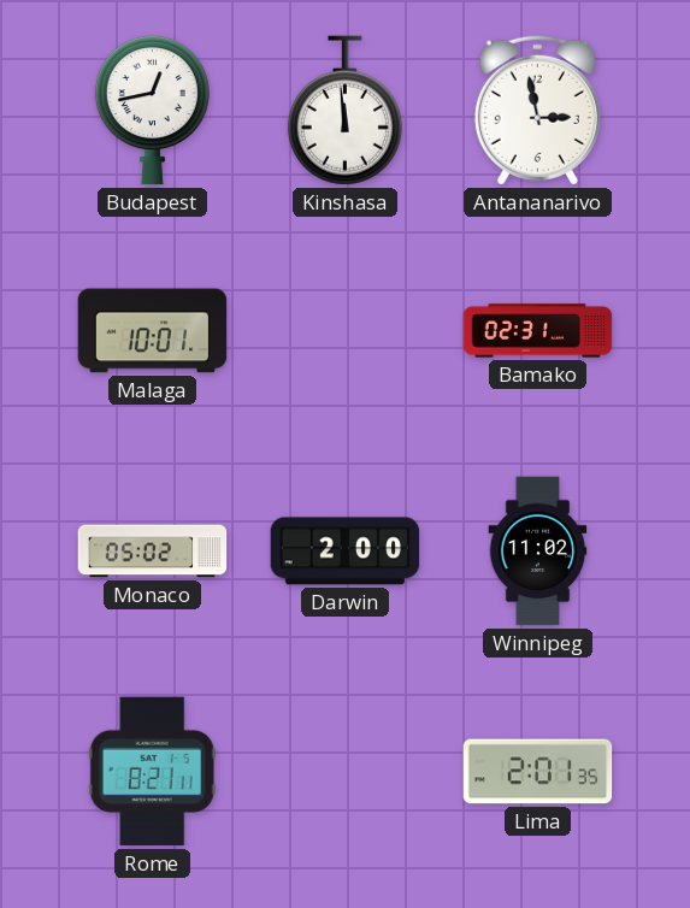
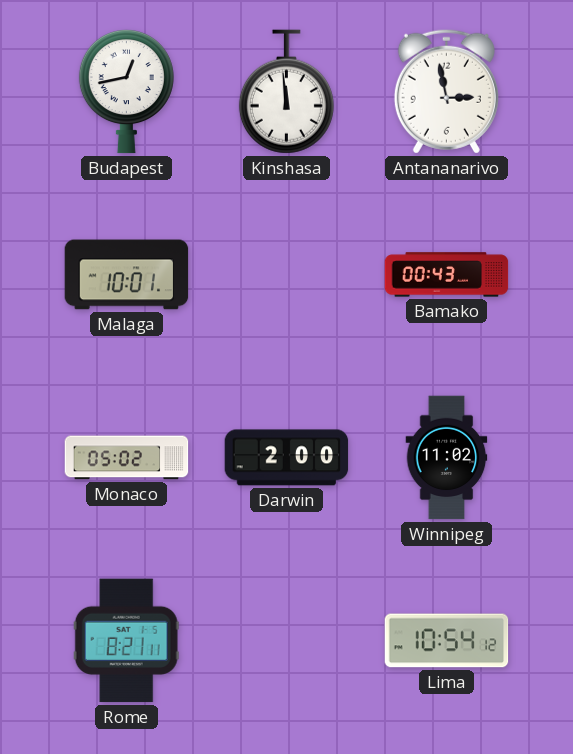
Bamako: 02:31 -> 00:43
Lima: 2:01 -> 10:54
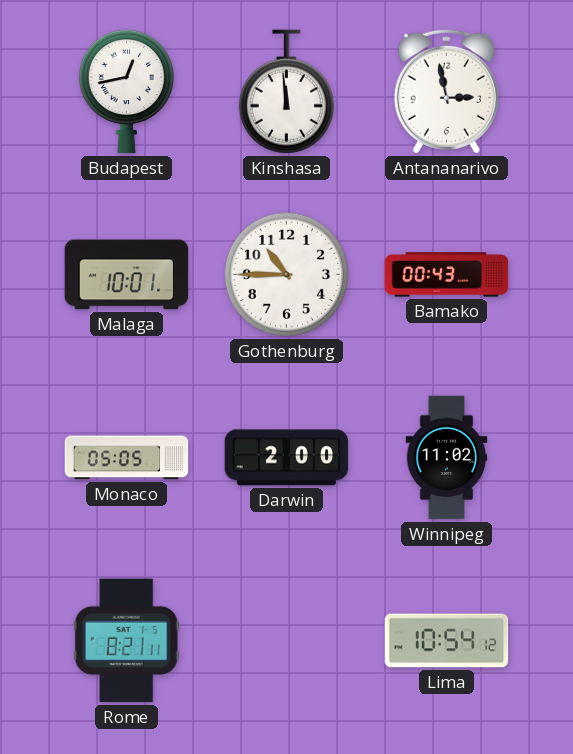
Gothenburg: none -> 10:45
Monaco: 05:02 -> 05:05
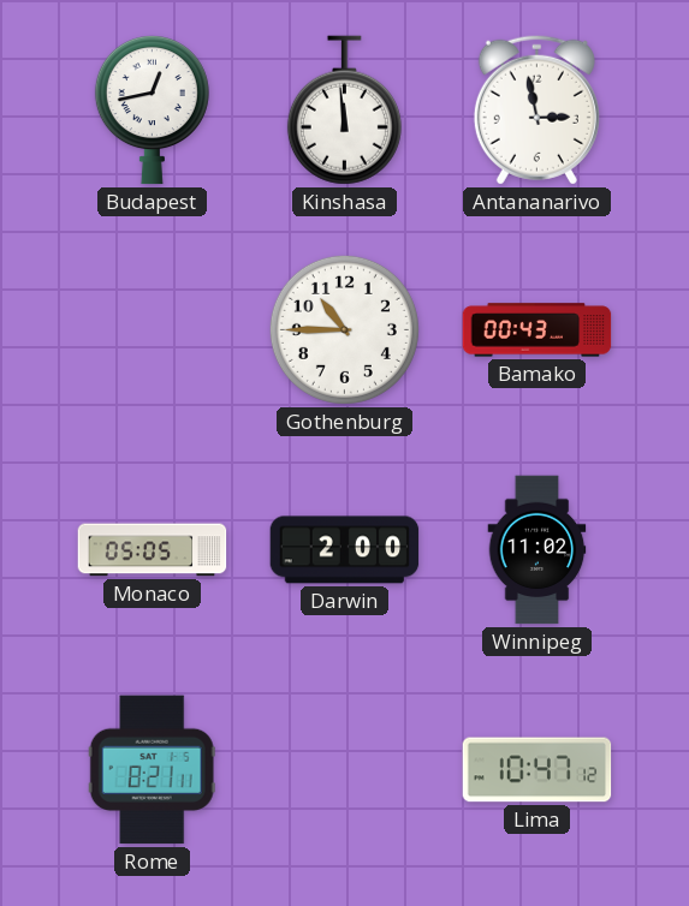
Malaga: 10:01 -> none
Lima: 10:54 -> 10:47
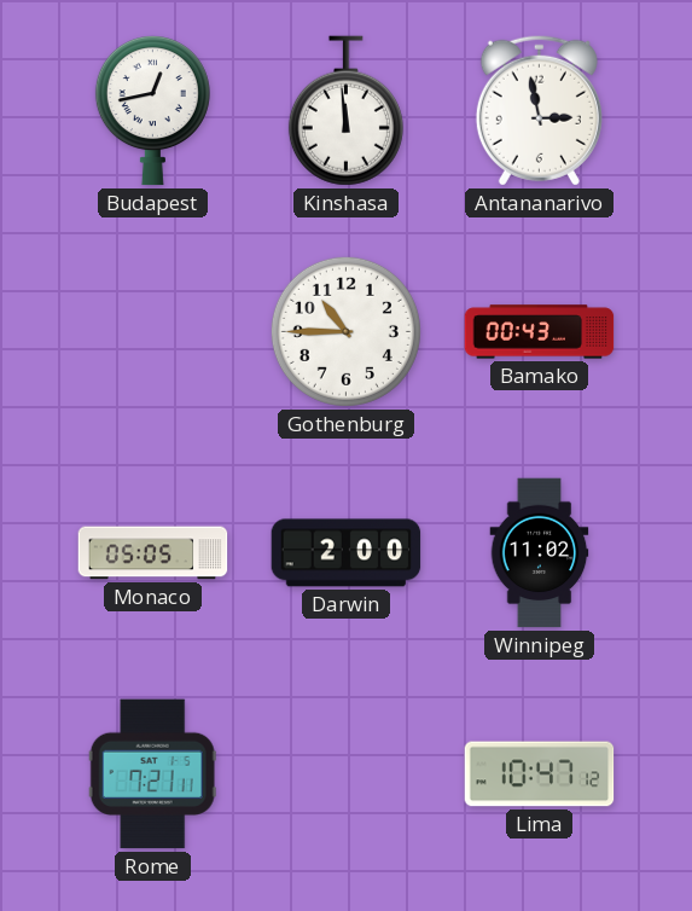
Rome: 8:21 -> 7:21
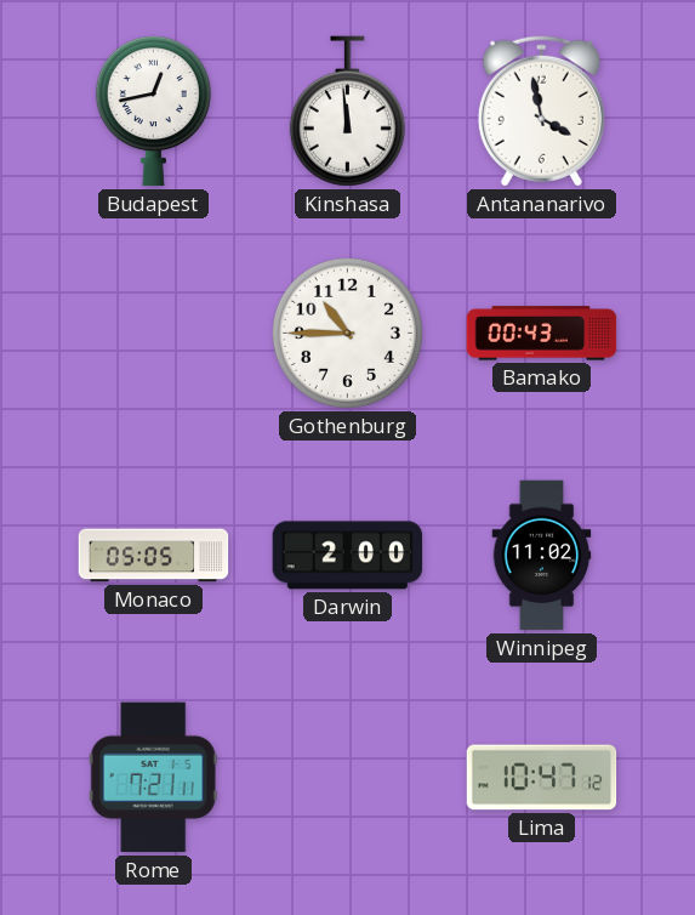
Antananarivo: 2:58 -> 3:58
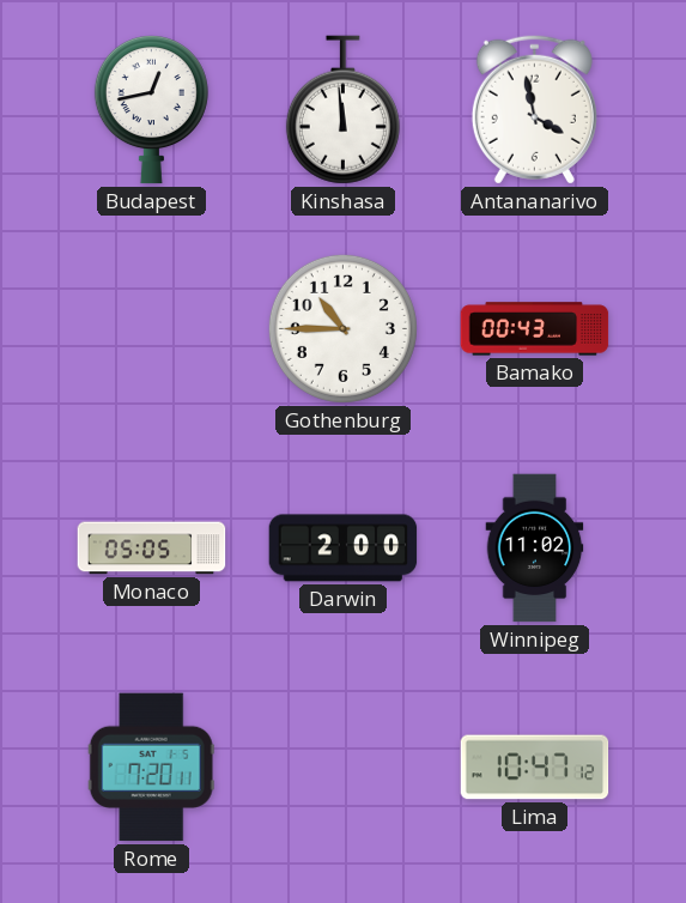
Rome: 7:21 -> 7:20
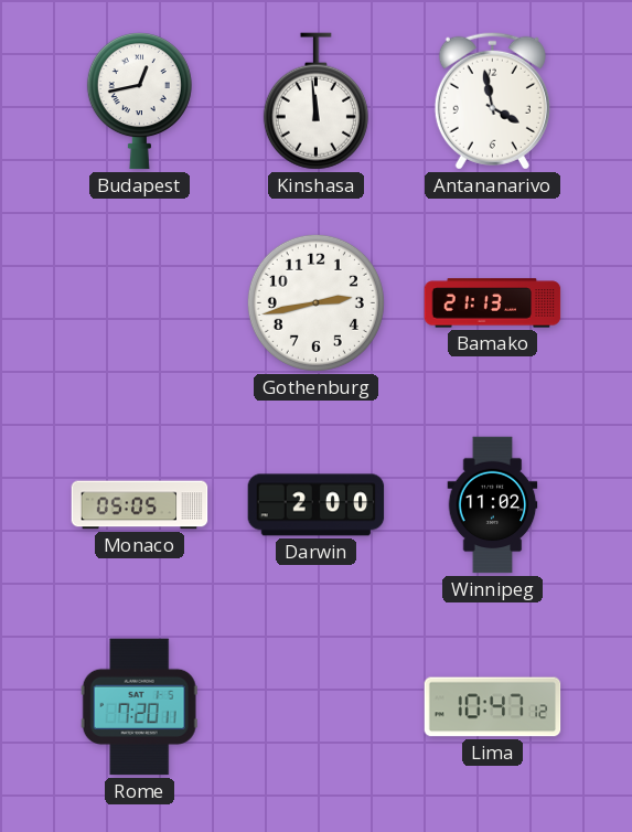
Gothenburg: 10:45 -> 2:43
Bamako: 00:43 -> 21:13
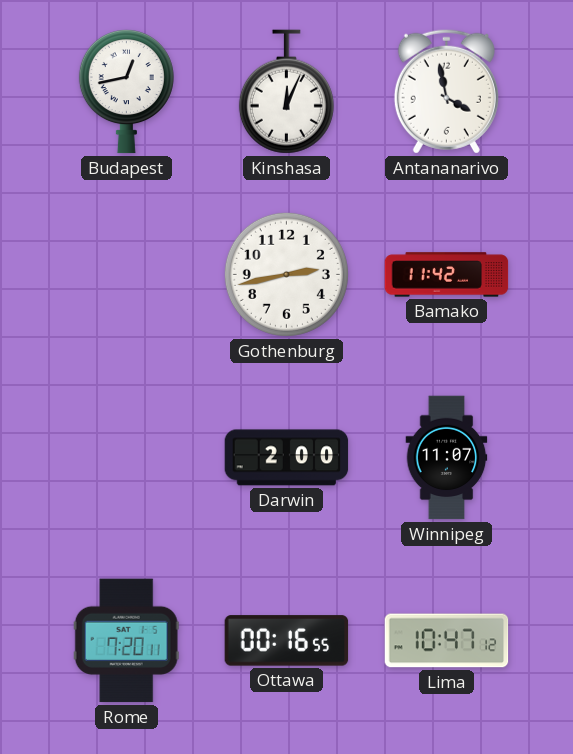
Kinshasa: 11:59 -> 12:04
Bamako: 21:13 -> 11:42
Monaco: 05:05 -> none
Winnipeg: 11:02 -> 11:07
Ottawa: none -> 00:16
